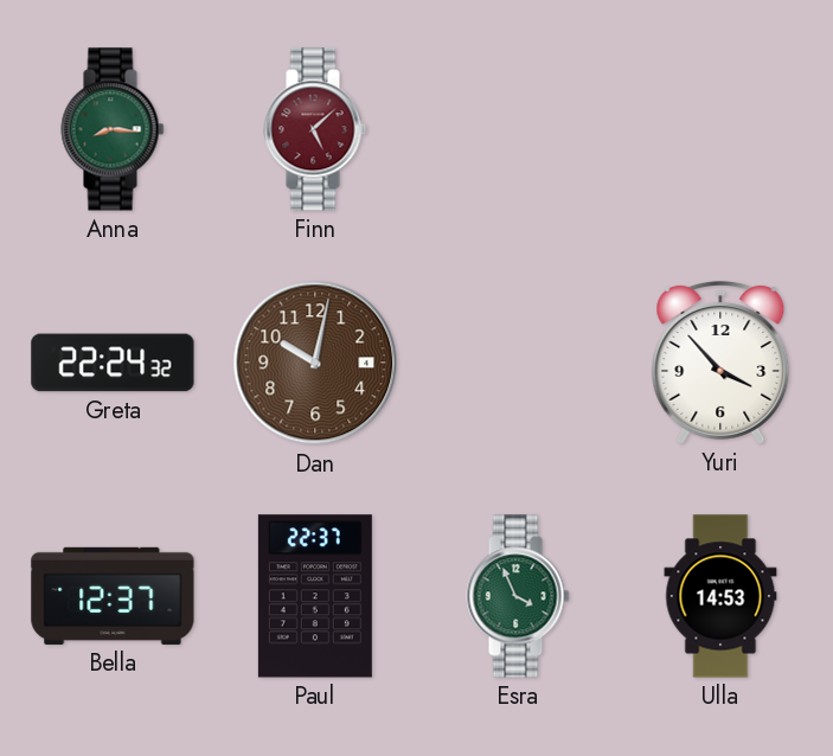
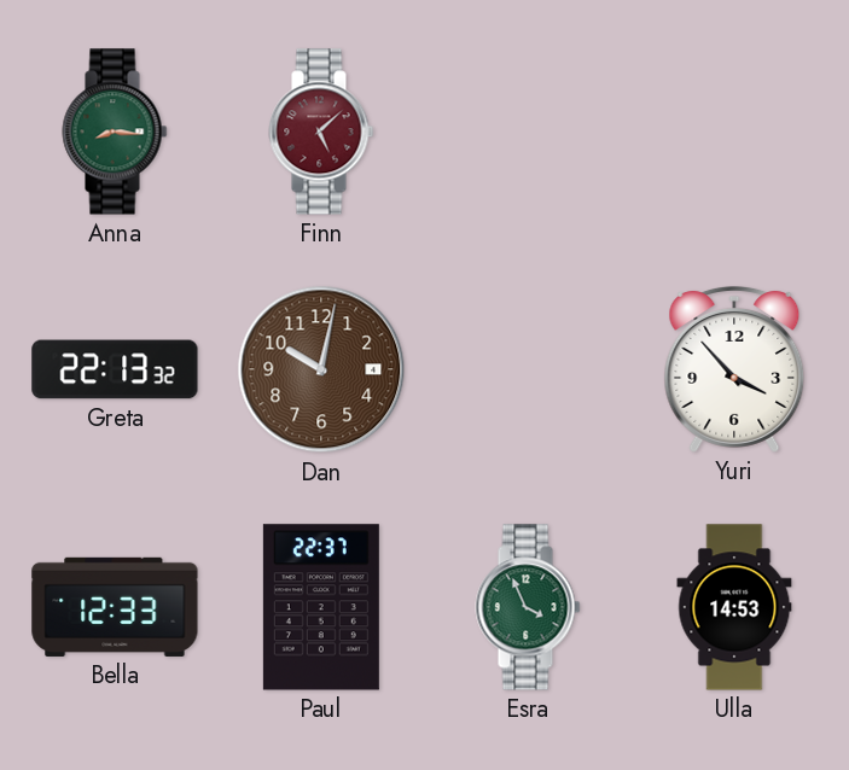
Greta: 22:24 -> 22:13
Bella: 12:37 -> 12:33
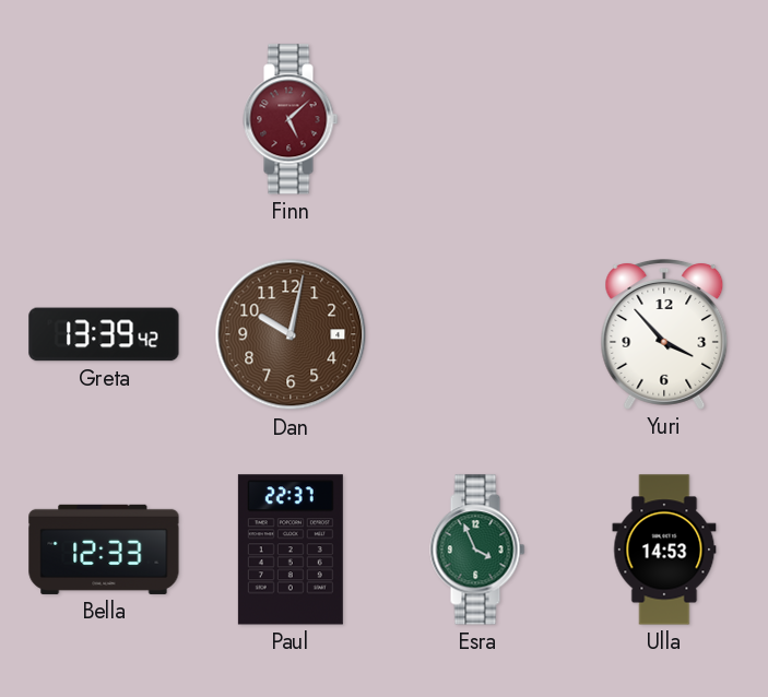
Anna: 8:16 -> none
Greta: 22:13 -> 13:39
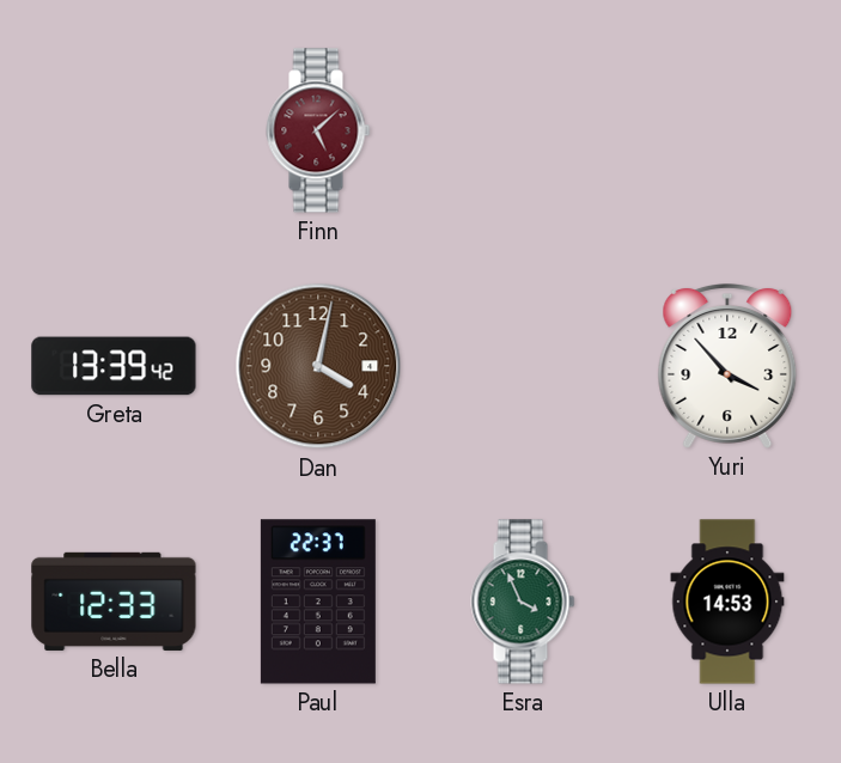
Dan: 10:02 -> 4:02
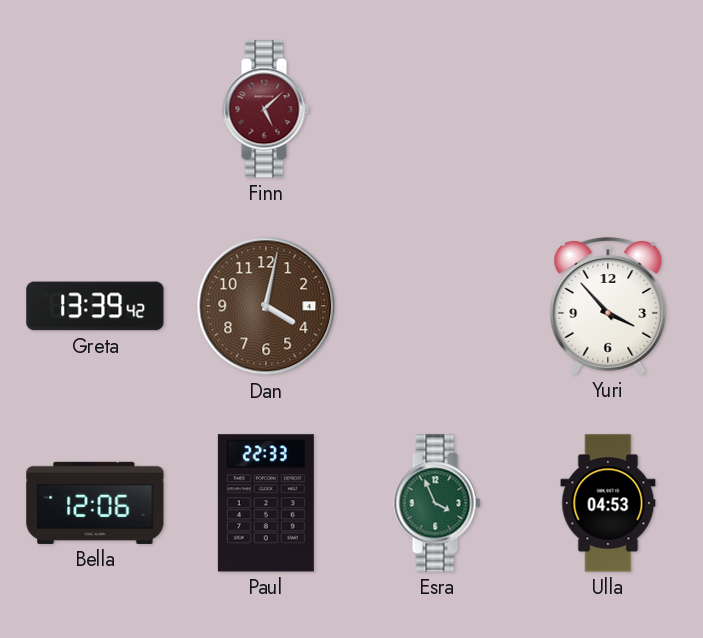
Bella: 12:33 -> 12:06
Paul: 22:37 -> 22:33
Ulla: 14:53 -> 04:53
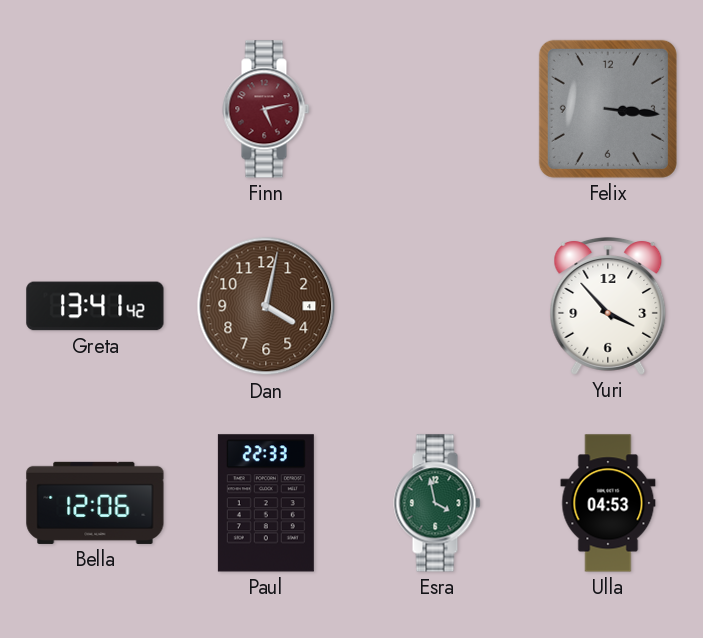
Finn: 5:08 -> 5:13
Felix: none -> 3:16
Greta: 13:39 -> 13:41
Esra: 3:56 -> 3:58
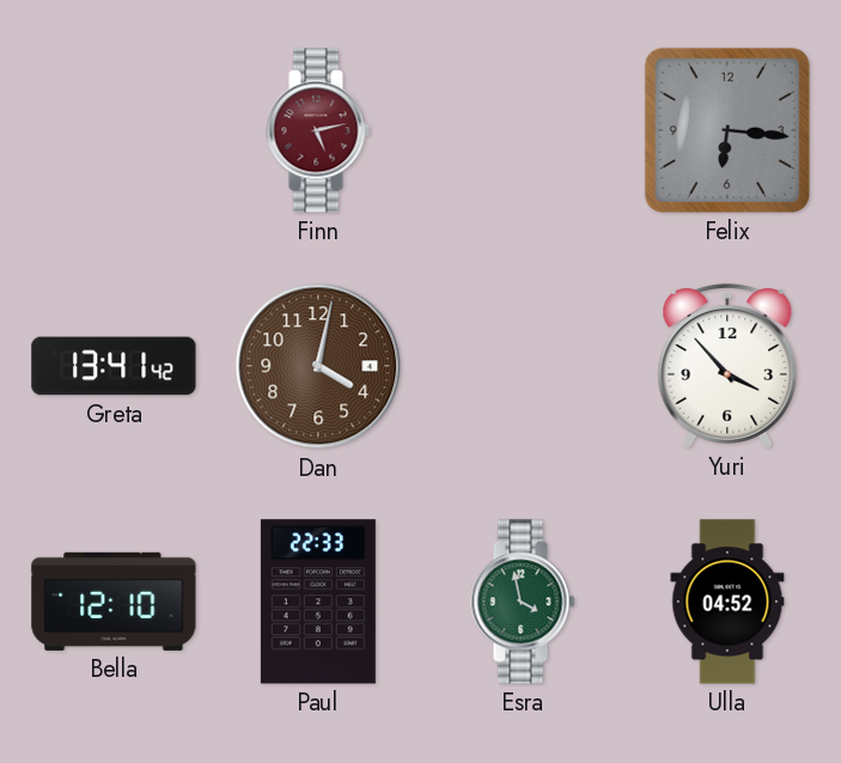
Felix: 3:16 -> 6:16
Bella: 12:06 -> 12:10
Ulla: 04:53 -> 04:52
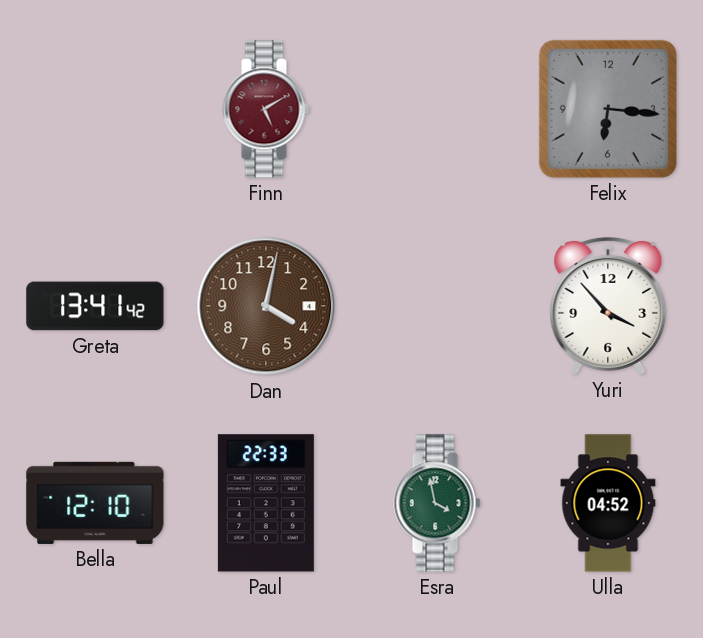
Finn: 5:13 -> 5:10
